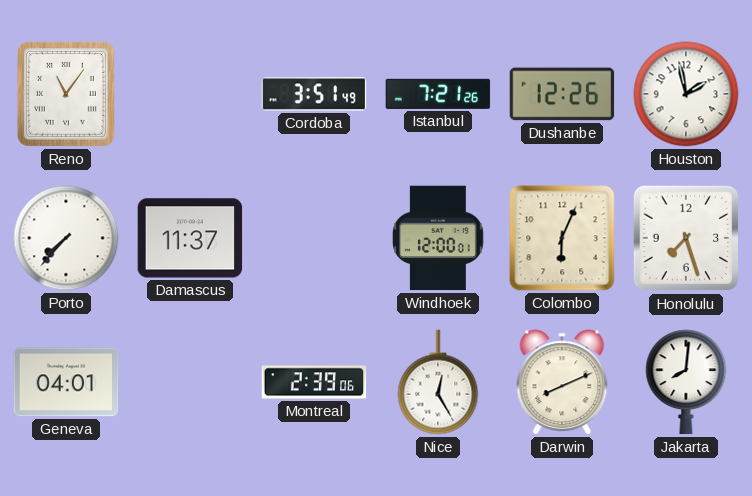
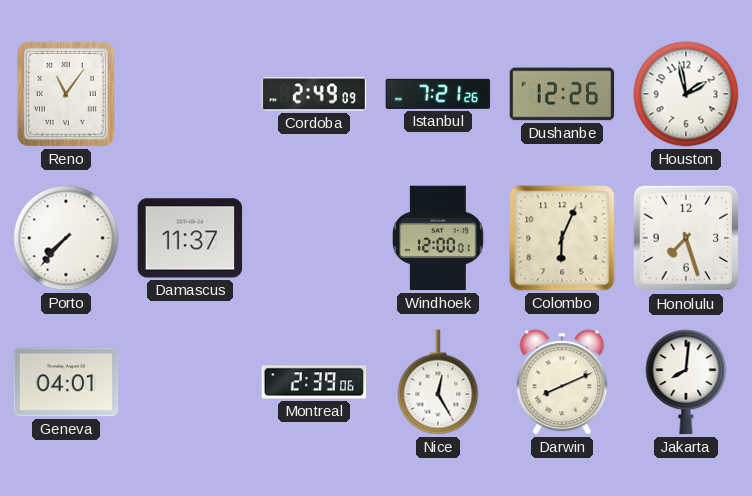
Cordoba: 3:51 -> 2:49
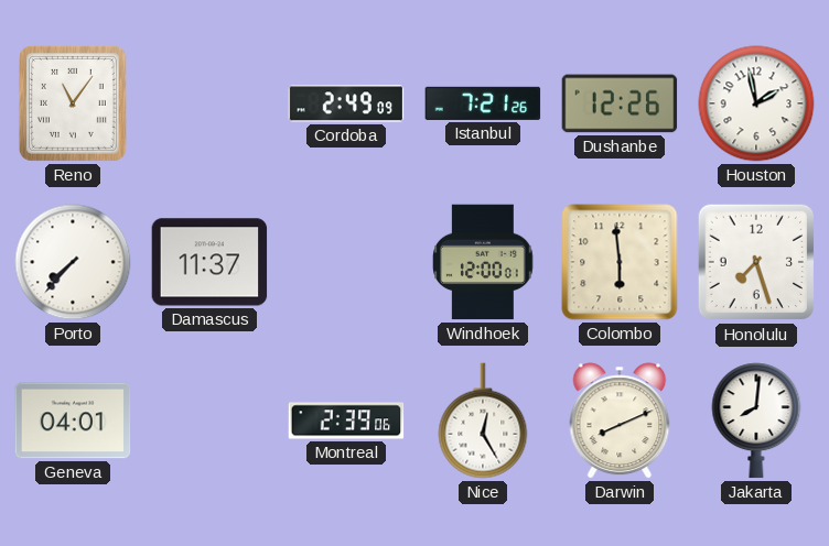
Colombo: 6:04 -> 5:59
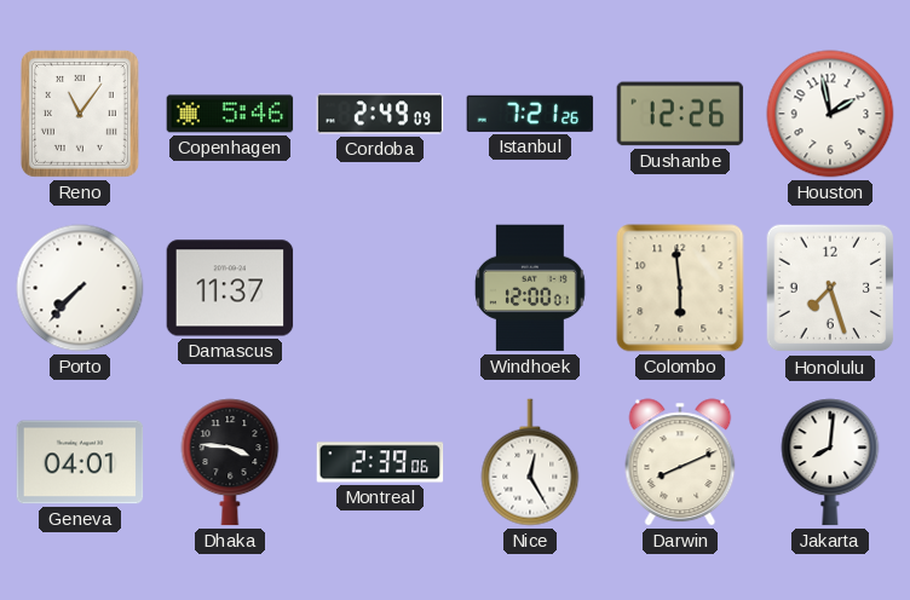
Copenhagen: none -> 5:46
Dhaka: none -> 3:46
